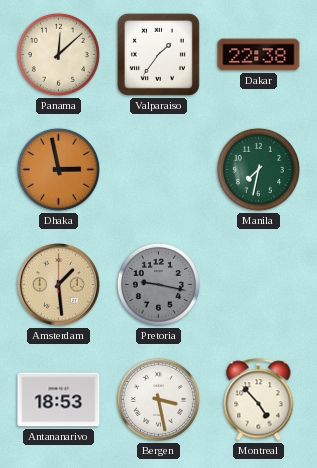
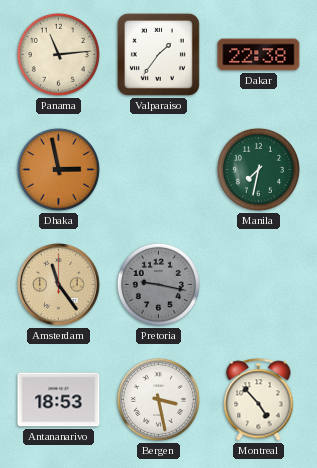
Panama: 12:08 -> 11:14
Amsterdam: 1:29 -> 11:24
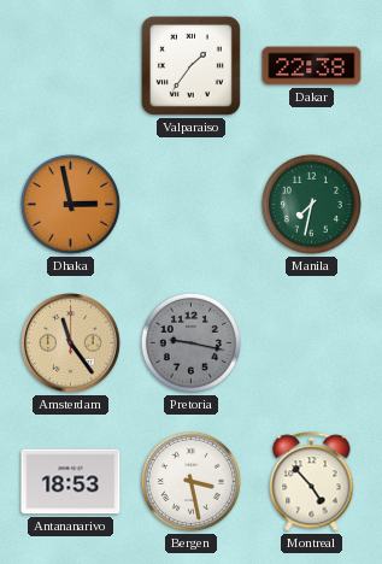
Panama: 11:14 -> none
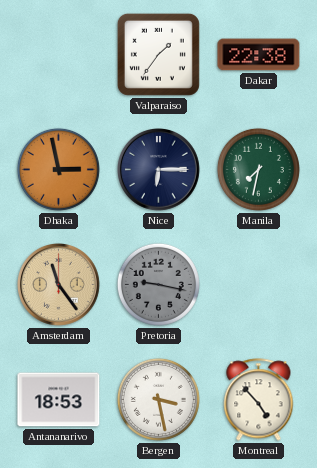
Nice: none -> 6:15
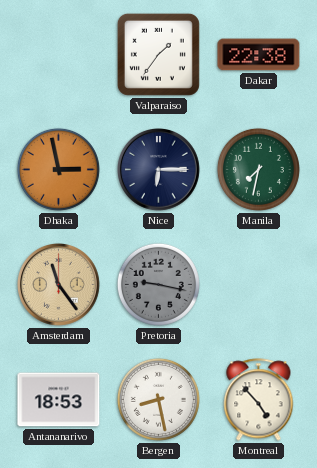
Bergen: 3:28 -> 8:28
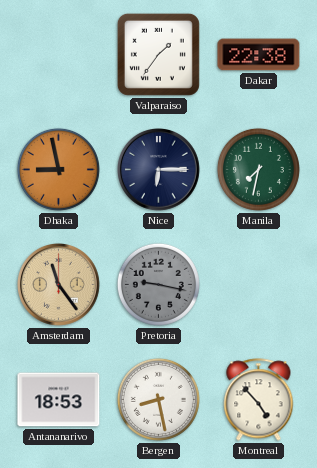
Dhaka: 2:58 -> 8:58
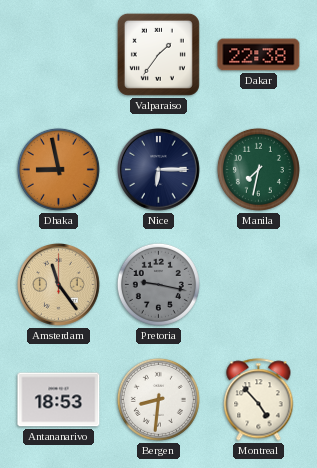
Bergen: 8:28 -> 8:31
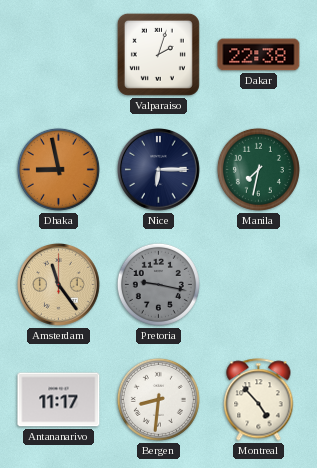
Valparaiso: 1:36 -> 2:03
Antananarivo: 18:53 -> 11:17
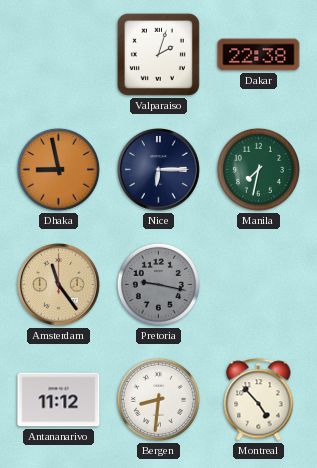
Antananarivo: 11:17 -> 11:12
